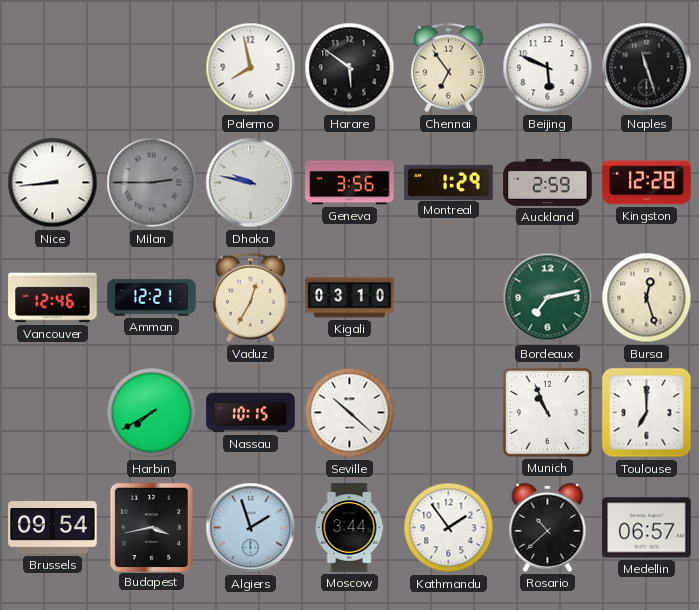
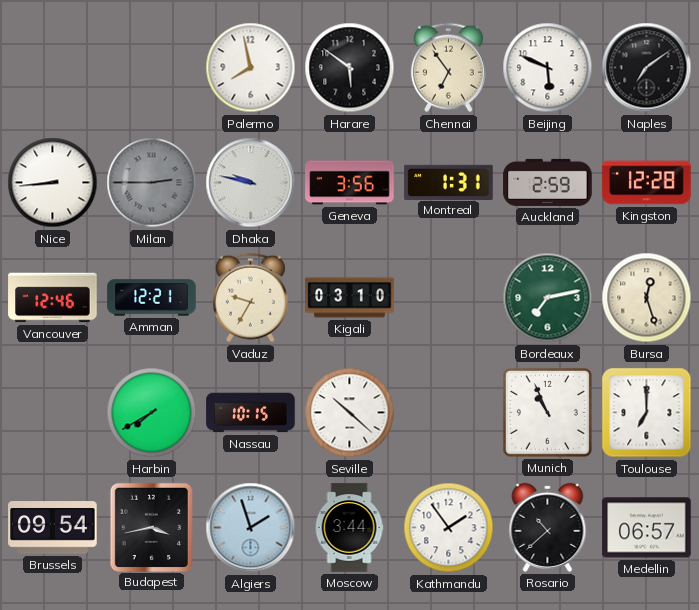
Naples: 11:27 -> 7:09
Montreal: 1:29 -> 1:31
Vaduz: 12:35 -> 9:35
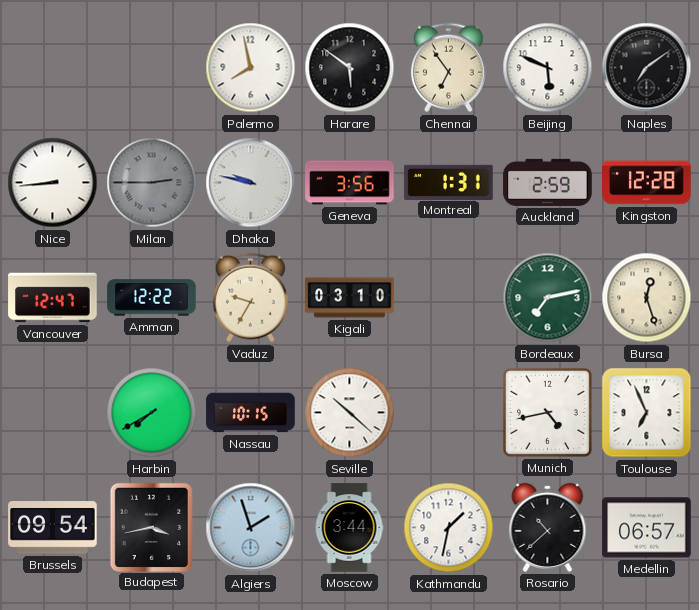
Vancouver: 12:46 -> 12:47
Amman: 12:21 -> 12:22
Munich: 10:56 -> 4:43
Toulouse: 7:00 -> 6:56
Kathmandu: 1:54 -> 1:32
